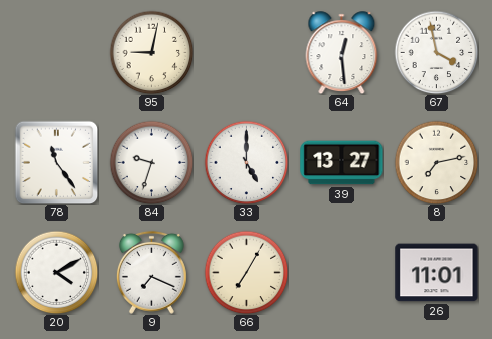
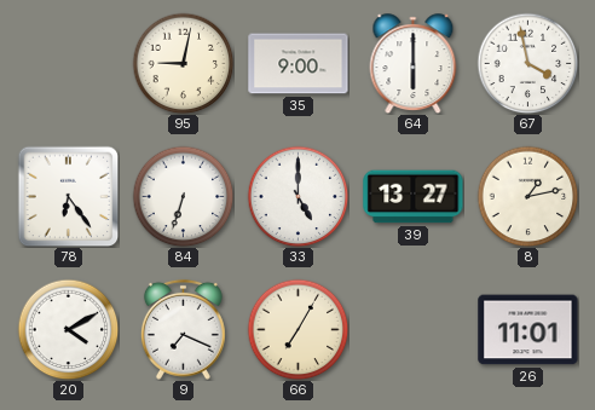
35: none -> 9:00
64: 12:29 -> 6:00
78: 11:24 -> 6:24
84: 9:33 -> 6:33
8: 7:13 -> 1:13
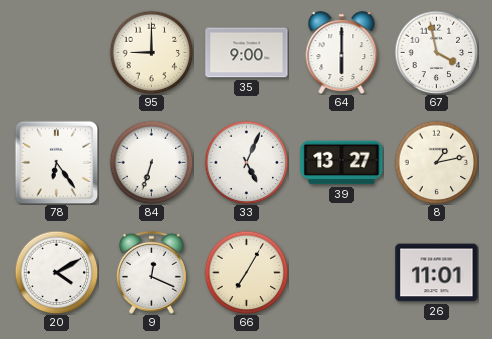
95: 9:02 -> 9:00
33: 5:00 -> 5:04
9: 7:19 -> 12:19
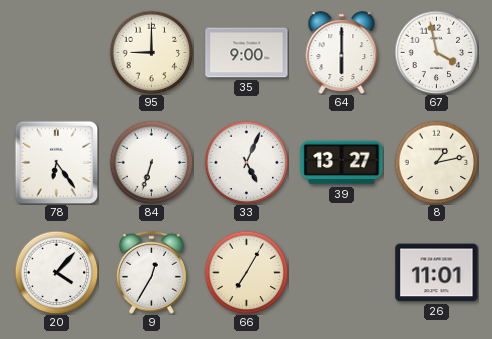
20: 4:10 -> 4:07
9: 12:19 -> 12:35
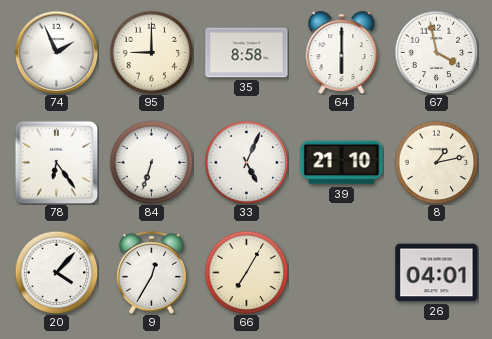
74: none -> 1:56
35: 9:00 -> 8:58
39: 13:27 -> 21:10
26: 11:01 -> 04:01
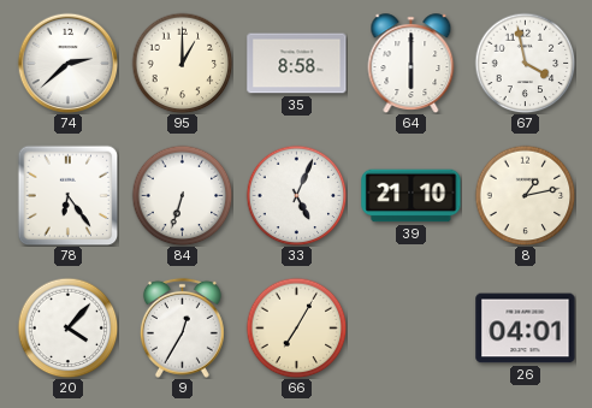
74: 1:56 -> 2:38
95: 9:00 -> 1:00
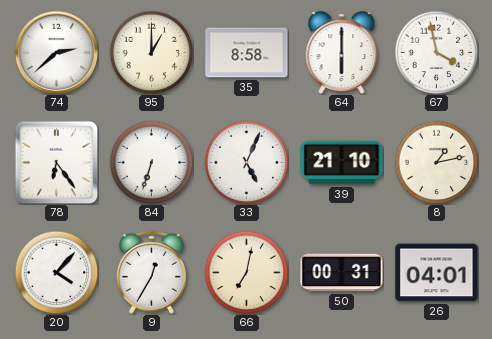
66: 7:05 -> 7:02
50: none -> 00:31
